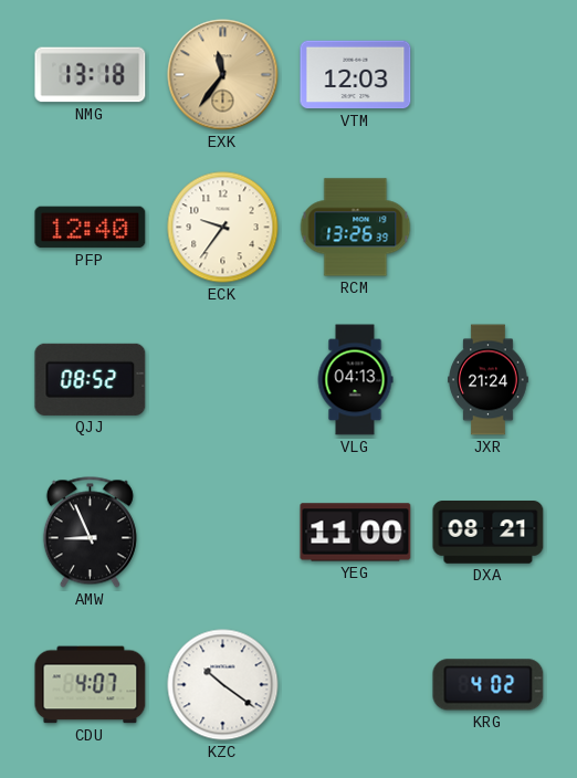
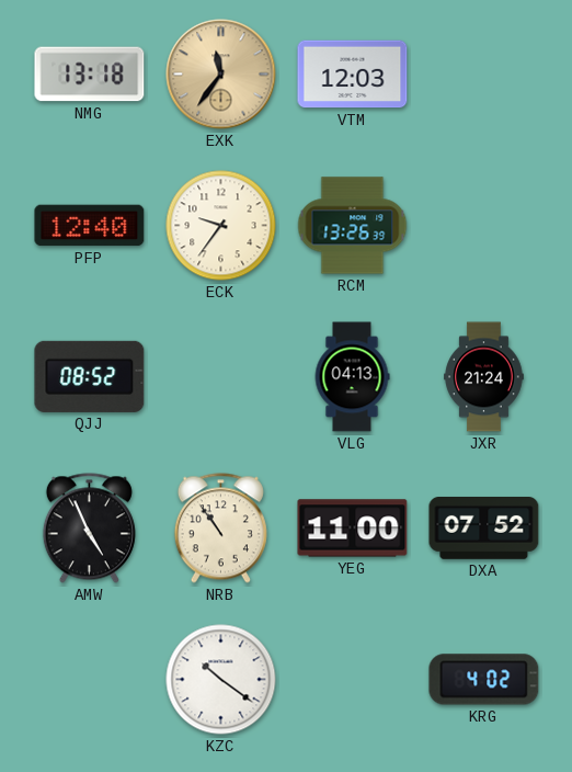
AMW: 8:56 -> 4:56
NRB: none -> 10:54
DXA: 08:21 -> 07:52
CDU: 4:07 -> none
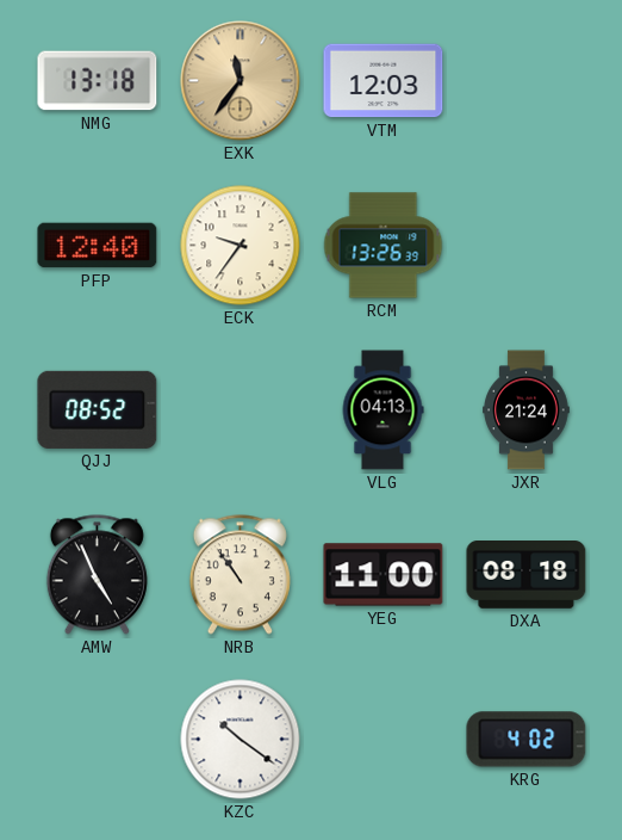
DXA: 07:52 -> 08:18
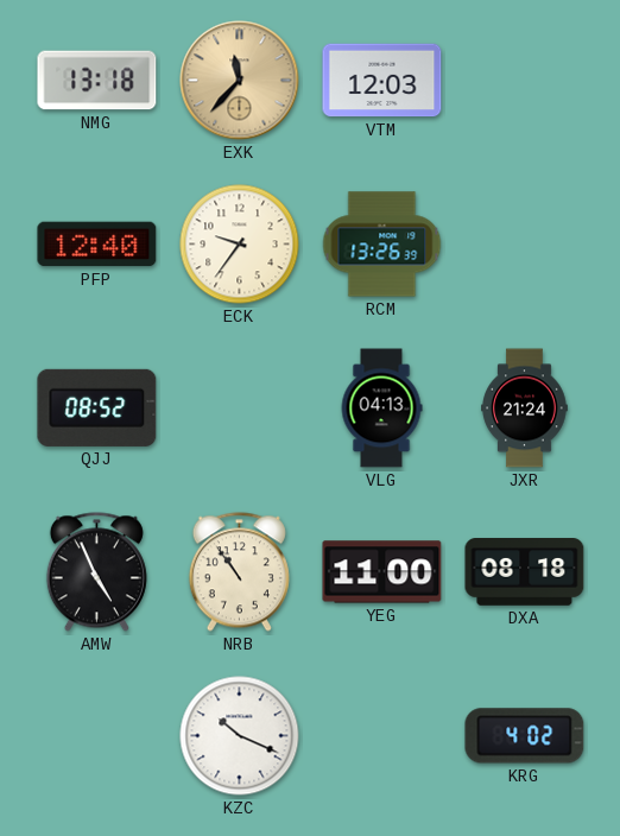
EXK: 11:36 -> 11:37
KZC: 10:21 -> 10:19
